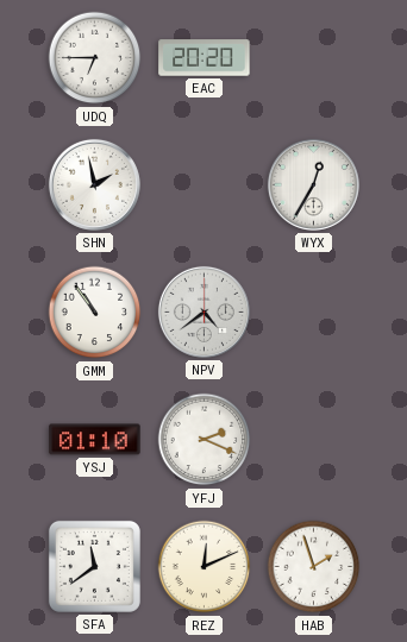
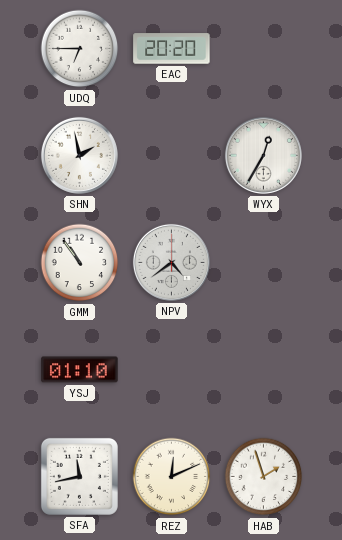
YFJ: 2:19 -> none
SFA: 11:39 -> 11:43
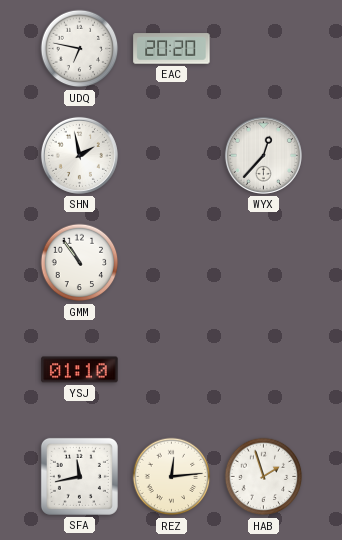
UDQ: 6:45 -> 6:47
WYX: 12:35 -> 12:37
NPV: 4:39 -> none
REZ: 12:11 -> 12:14
